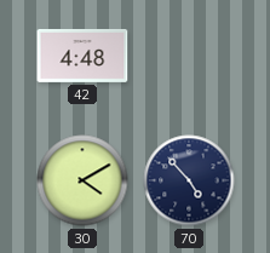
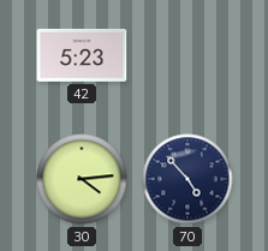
42: 4:48 -> 5:23
30: 4:10 -> 4:14
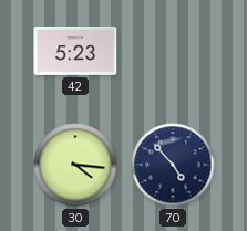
30: 4:14 -> 4:16
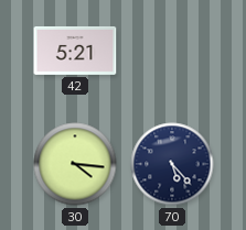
42: 5:23 -> 5:21
70: 4:53 -> 5:23
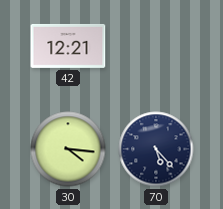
42: 5:21 -> 12:21
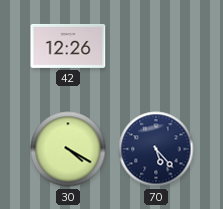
42: 12:21 -> 12:26
30: 4:16 -> 4:20
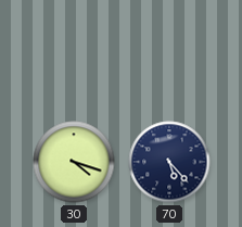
42: 12:26 -> none
30: 4:20 -> 4:18
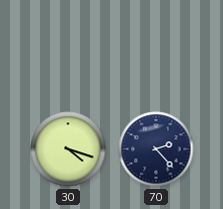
70: 5:23 -> 2:23
